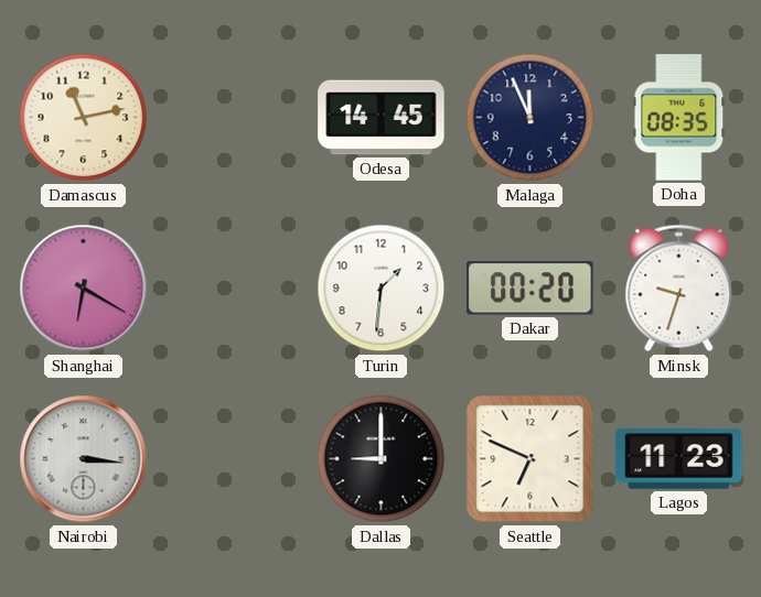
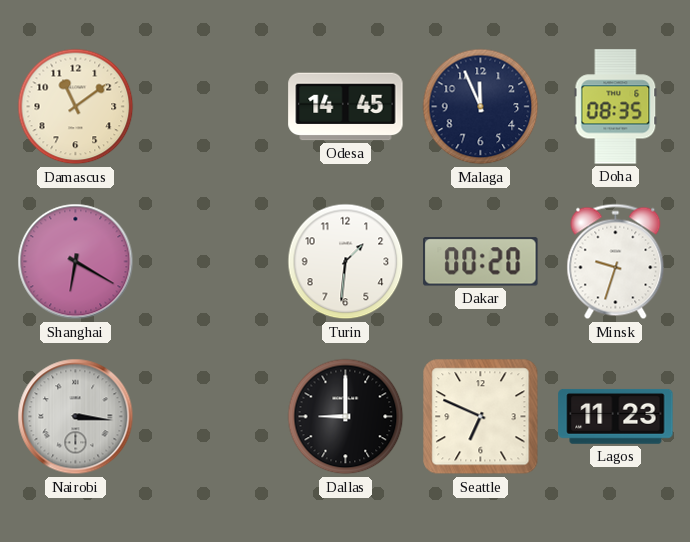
Damascus: 11:13 -> 11:09
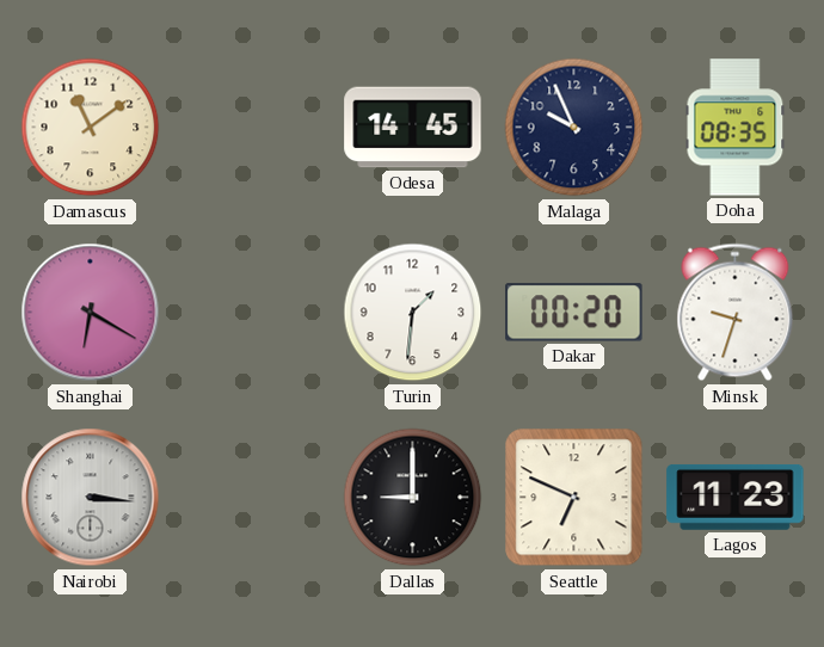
Malaga: 11:56 -> 9:56
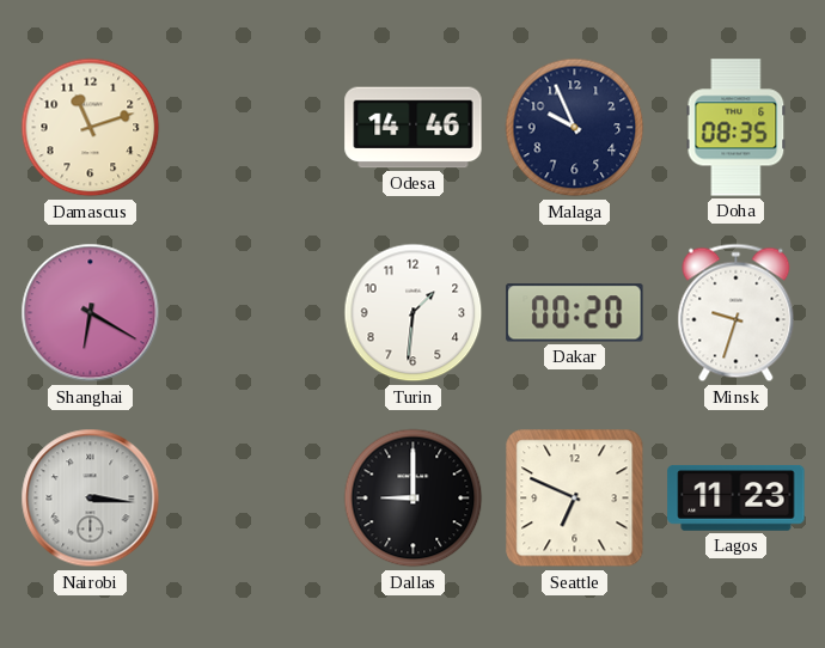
Damascus: 11:09 -> 11:12
Odesa: 14:45 -> 14:46
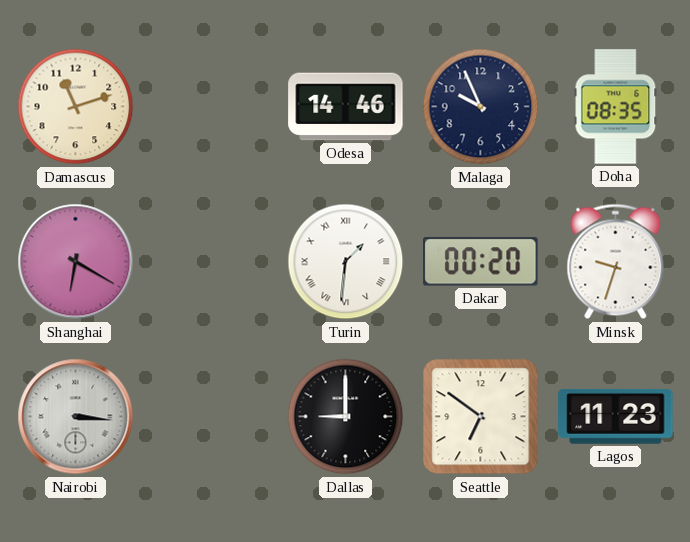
Turin numerals: Arabic -> Roman
Seattle: 6:49 -> 6:51
